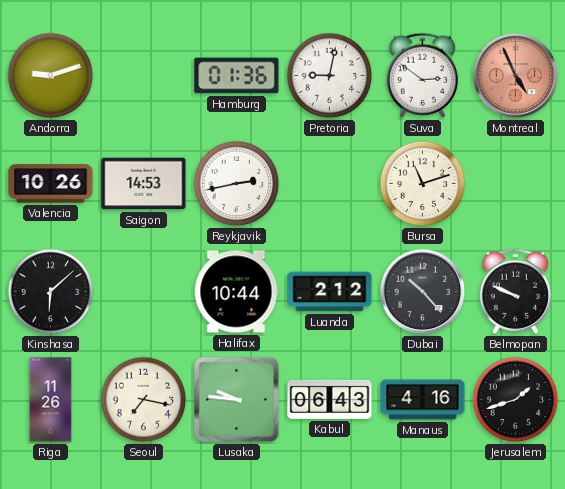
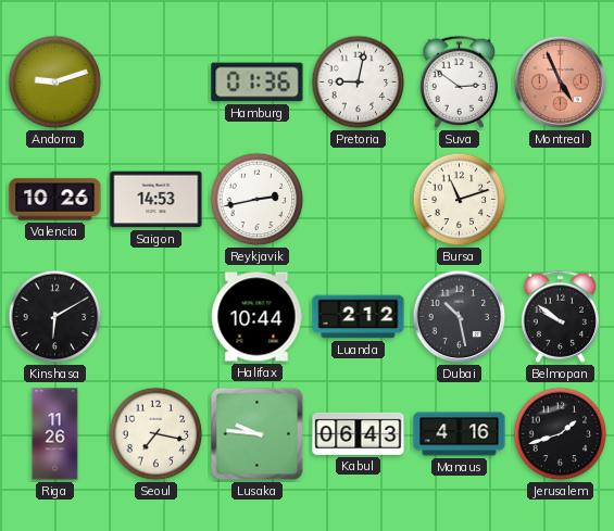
Kinshasa: 6:08 -> 6:10
Dubai: 10:23 -> 10:28
Belmopan: 9:49 -> 9:51
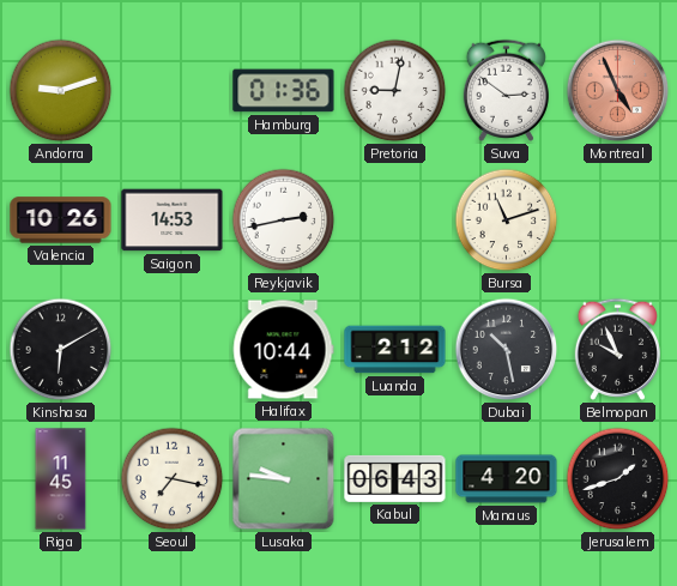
Belmopan: 9:51 -> 9:56
Riga: 11:26 -> 11:45
Manaus: 4:16 -> 4:20
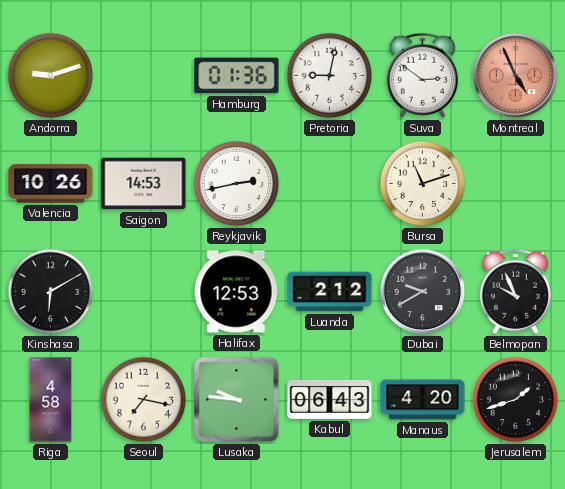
Halifax: 10:44 -> 12:53
Dubai: 10:28 -> 9:40
Riga: 11:45 -> 4:58
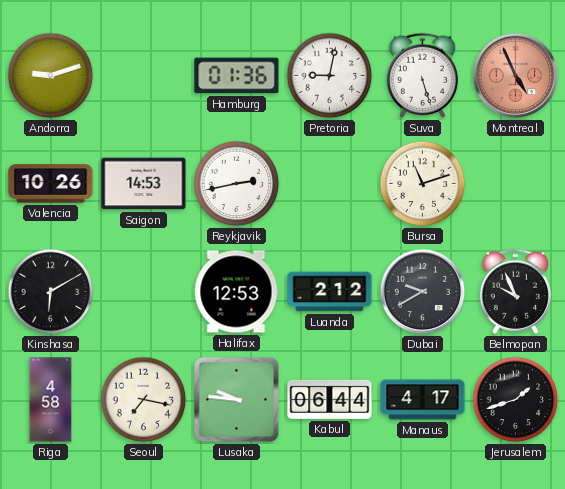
Suva: 2:51 -> 5:27
Kabul: 06:43 -> 06:44
Manaus: 4:20 -> 4:17
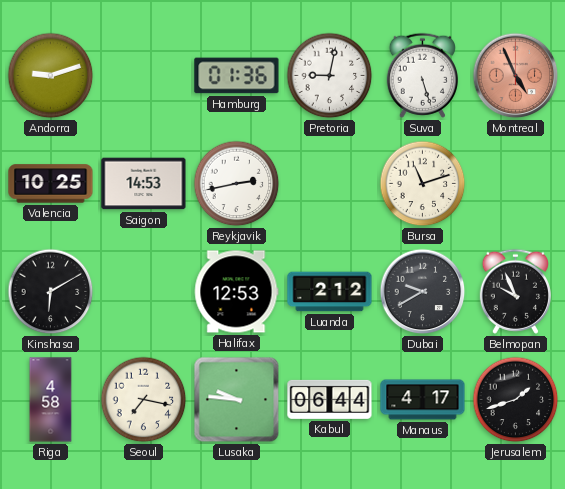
Valencia: 10:26 -> 10:25
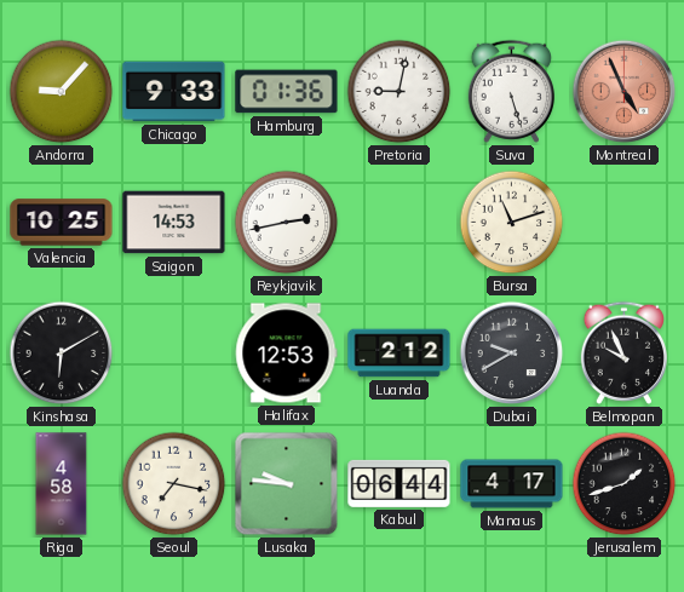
Andorra: 9:12 -> 9:07
Chicago: none -> 9:33
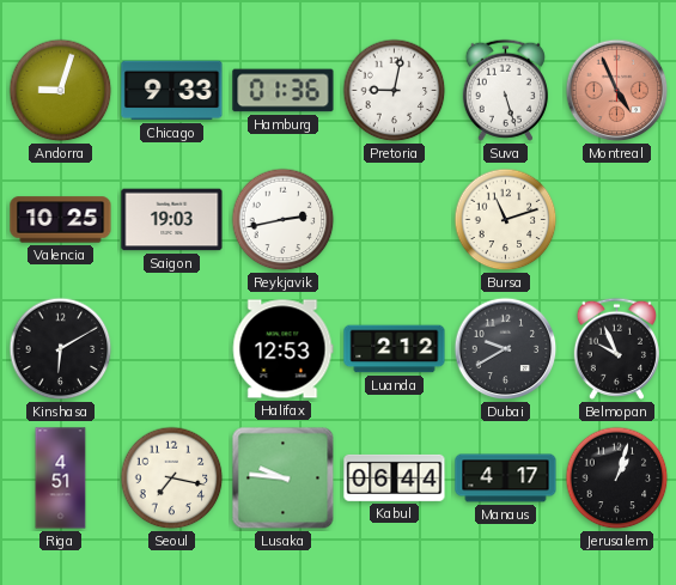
Andorra: 9:07 -> 9:03
Saigon: 14:53 -> 19:03
Riga: 4:58 -> 4:51
Jerusalem: 1:42 -> 1:03
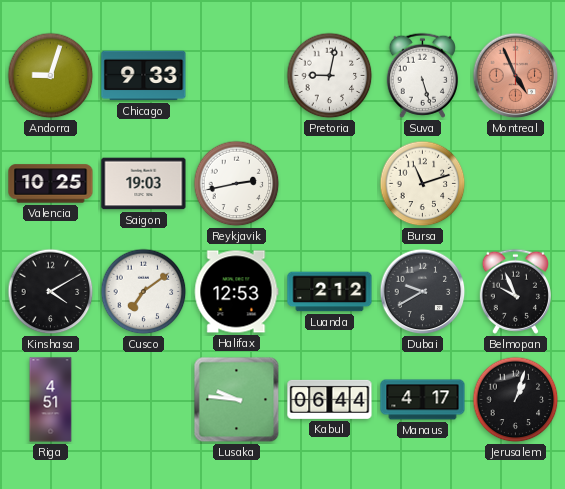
Hamburg: 01:36 -> none
Kinshasa: 6:10 -> 4:10
Cusco: none -> 7:09
Seoul: 7:17 -> none
